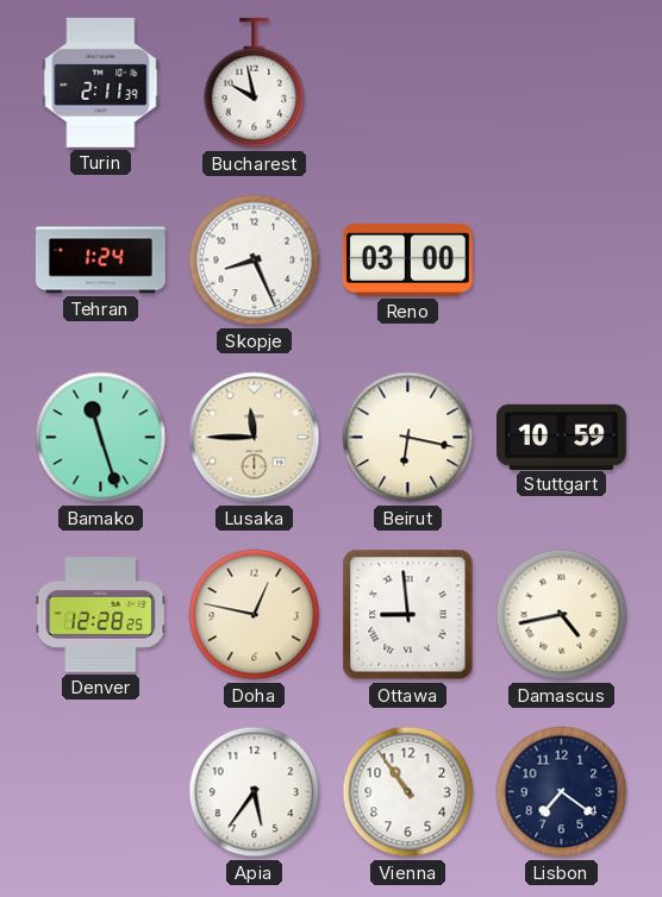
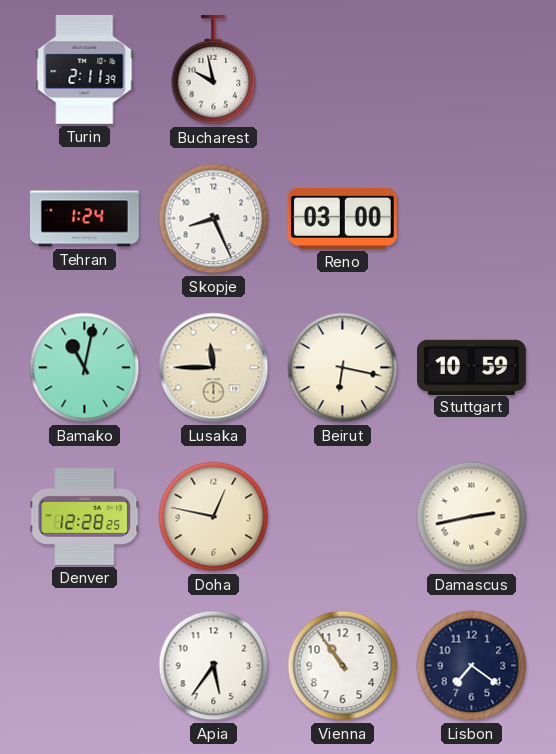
Bamako: 11:27 -> 11:02
Ottawa: 8:59 -> none
Damascus: 4:43 -> 2:43
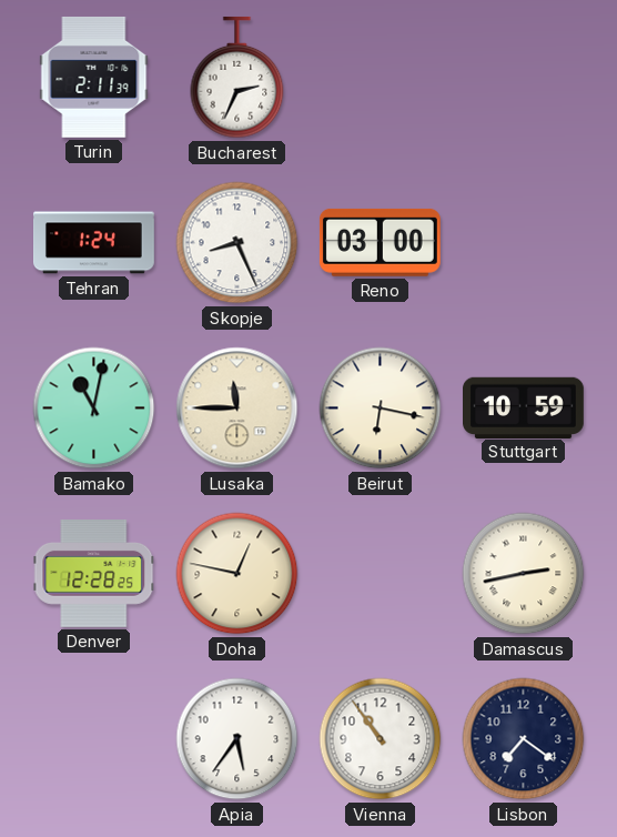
Bucharest: 9:58 -> 2:34
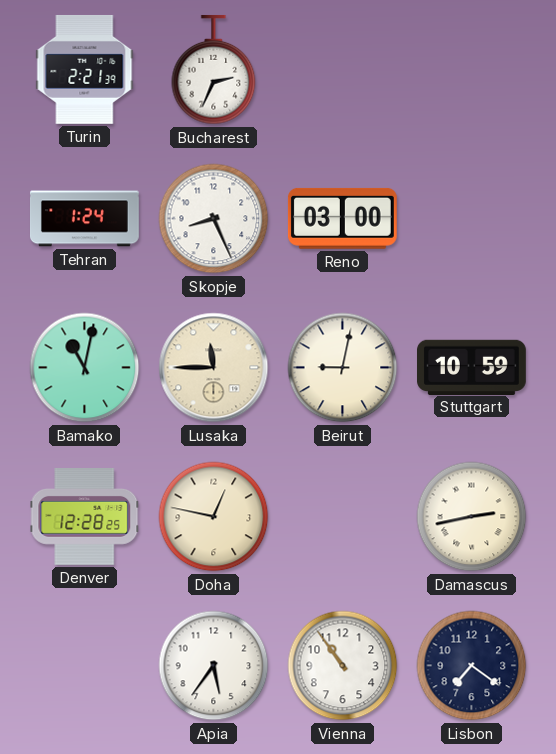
Turin: 2:11 -> 2:21
Beirut: 6:17 -> 9:02
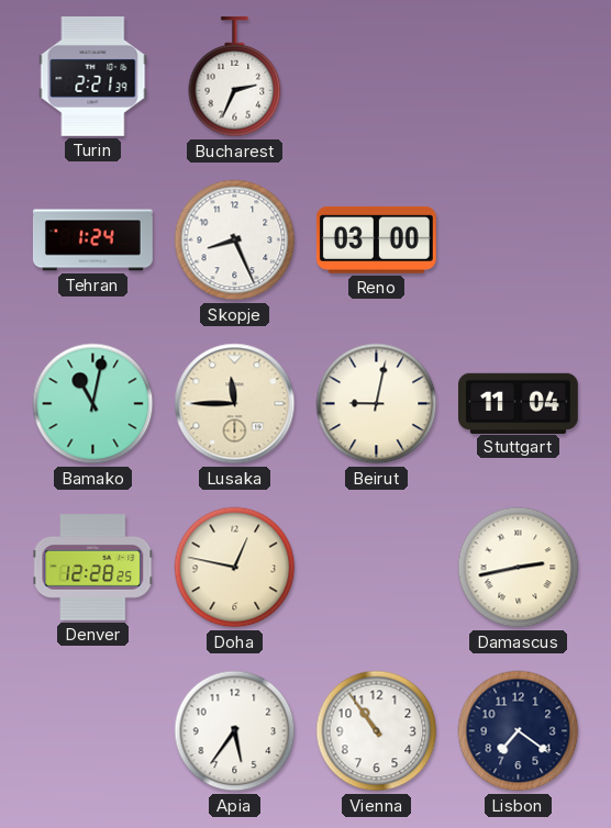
Stuttgart: 10:59 -> 11:04
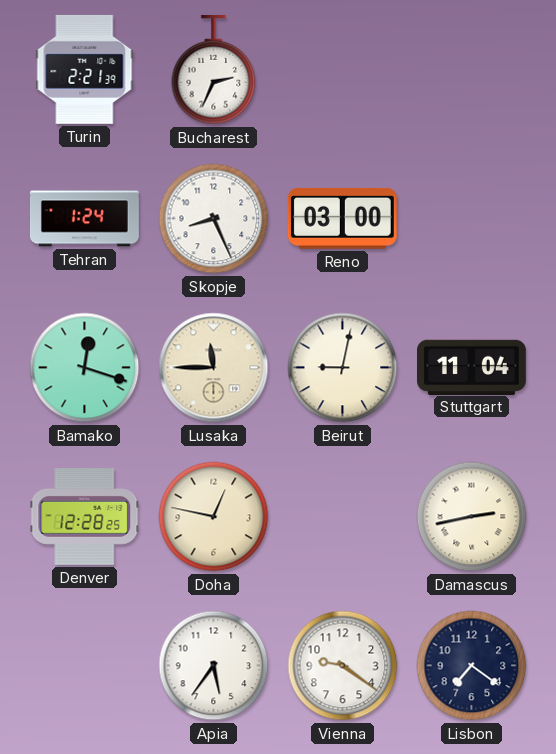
Bamako: 11:02 -> 12:18
Vienna: 10:54 -> 9:21
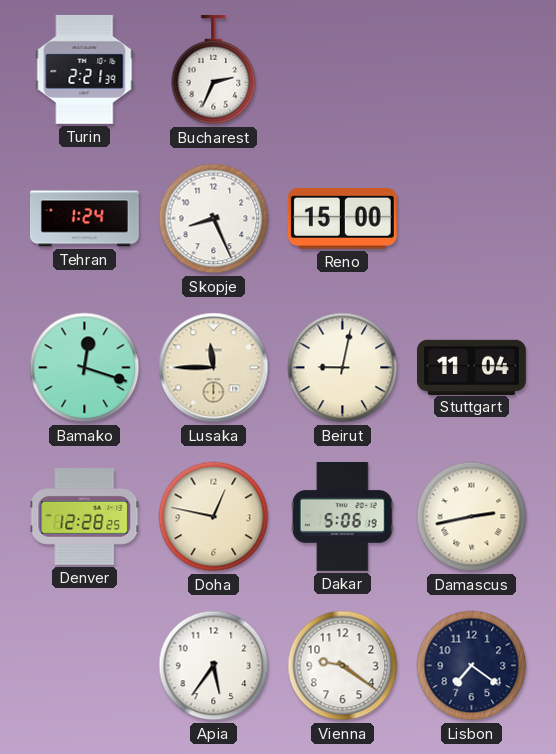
Reno: 03:00 -> 15:00
Dakar: none -> 5:06
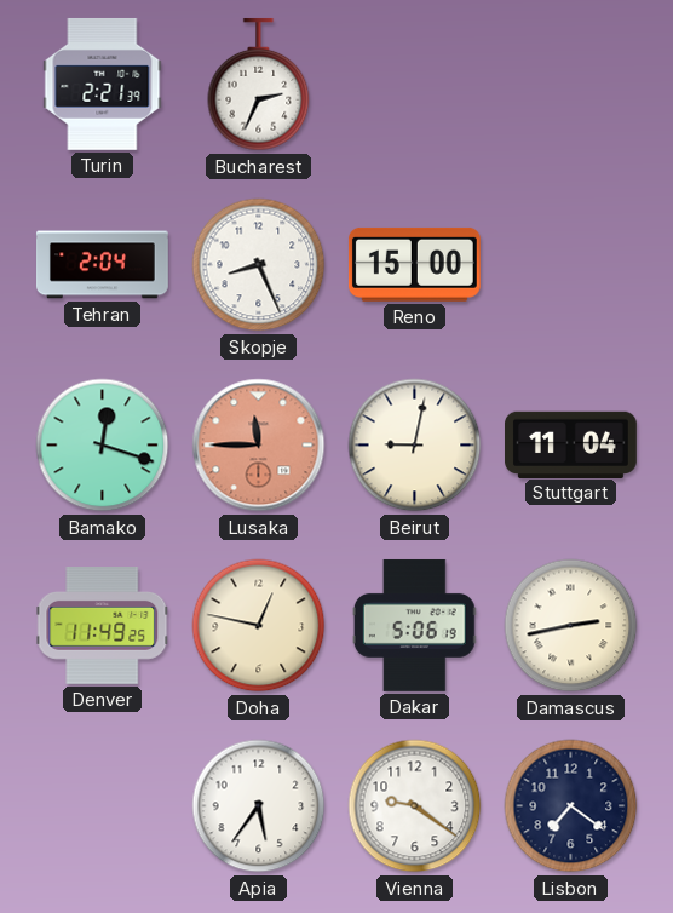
Tehran: 1:24 -> 2:04
Lusaka dial: cream -> salmon
Denver: 12:28 -> 11:49
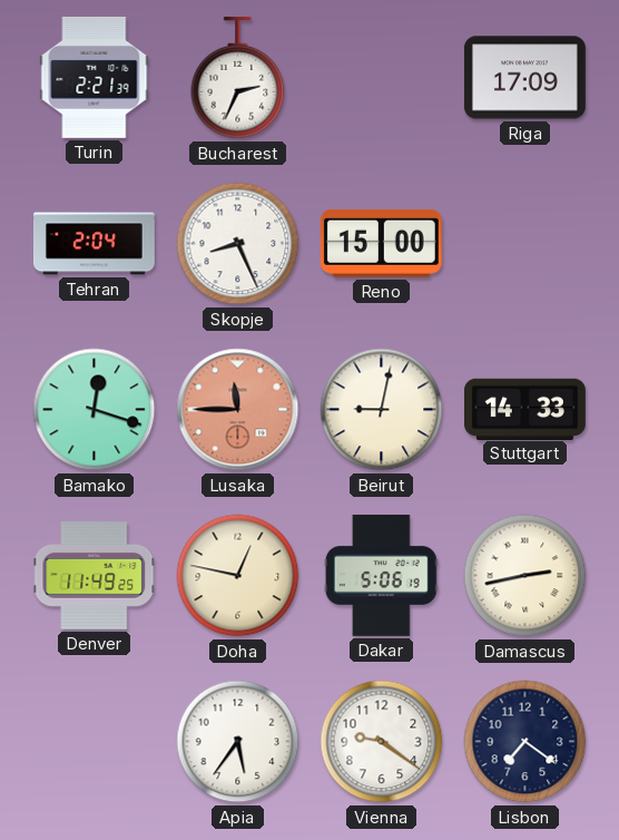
Riga: none -> 17:09
Stuttgart: 11:04 -> 14:33
